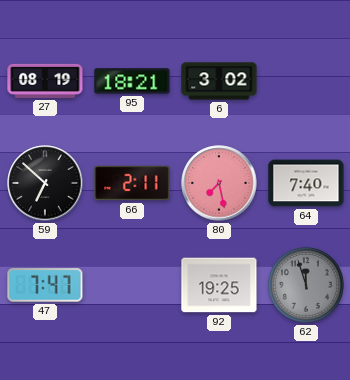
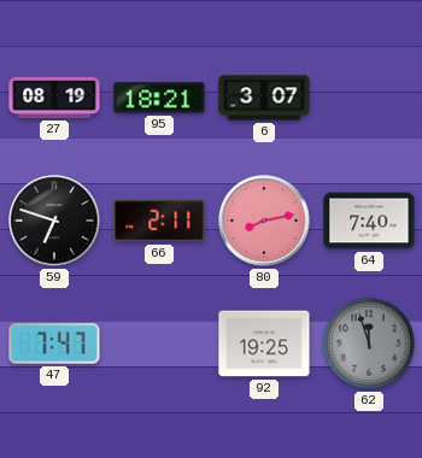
6: 3:02 -> 3:07
59: 6:52 -> 6:48
80: 7:28 -> 8:13
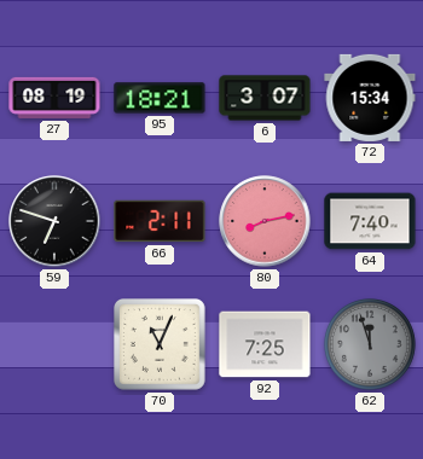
72: none -> 15:34
47: 7:47 -> none
70: none -> 11:04
92: 19:25 -> 7:25
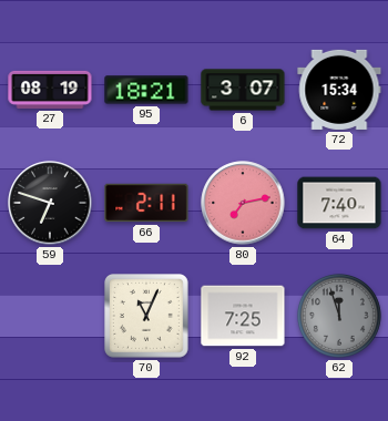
80: 8:13 -> 7:13
